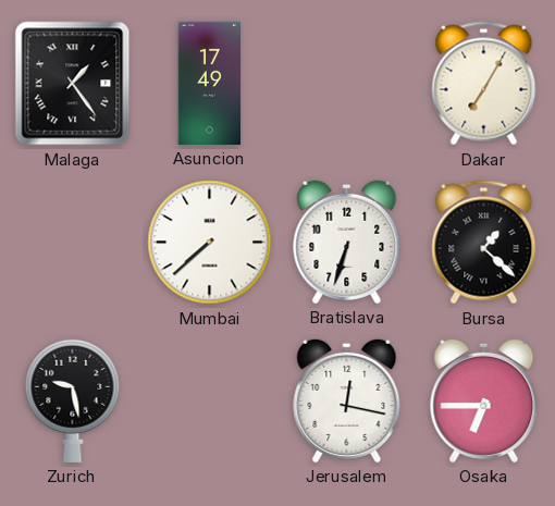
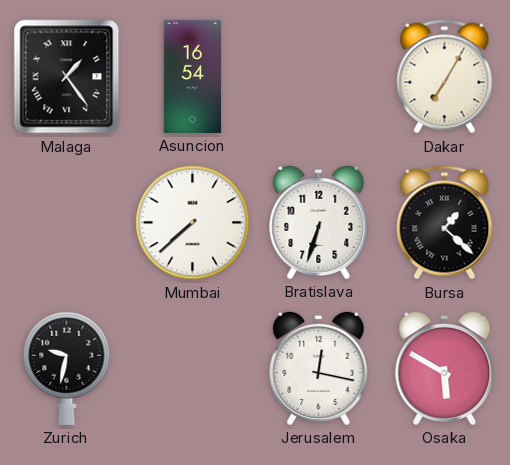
Asuncion: 17:49 -> 16:54
Zurich: 9:28 -> 9:32
Osaka: 6:45 -> 5:50
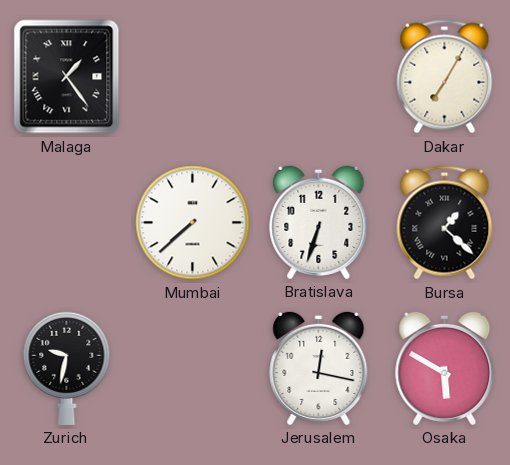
Asuncion: 16:54 -> none
